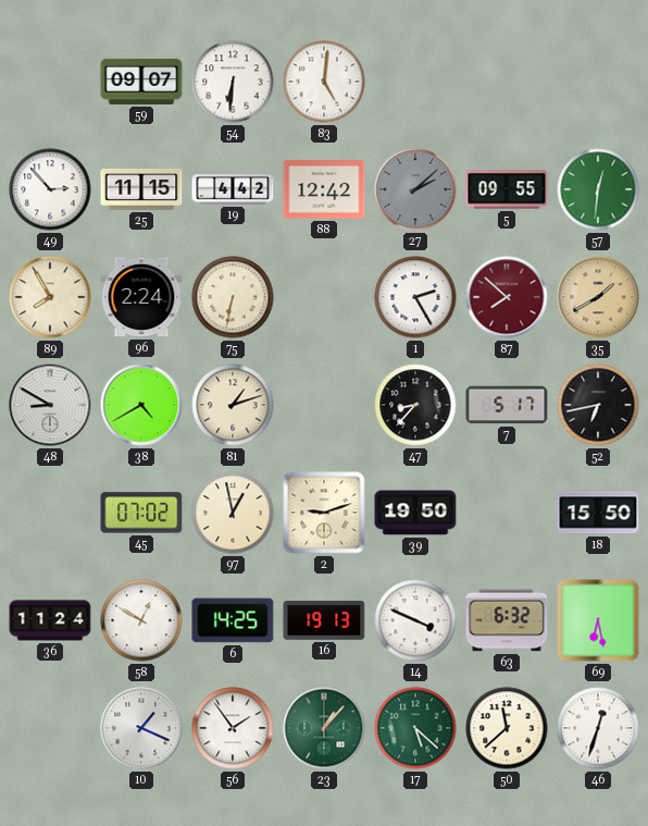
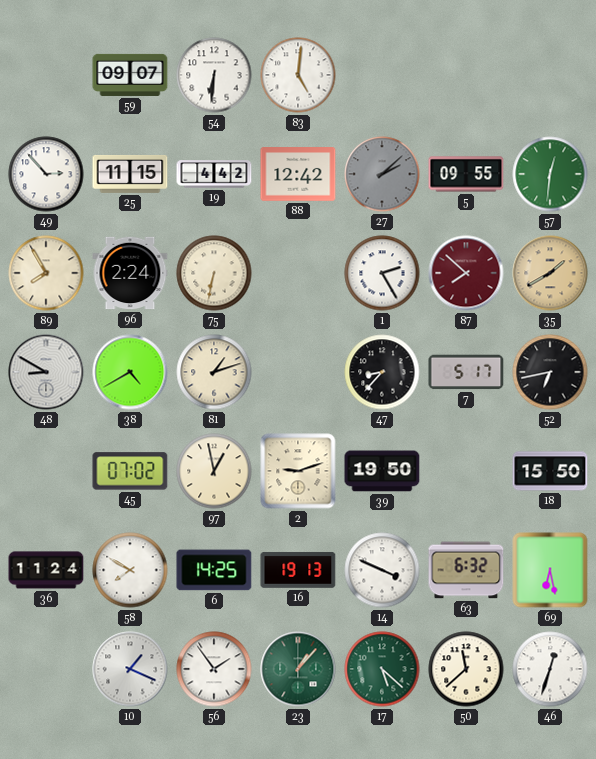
58: 12:50 -> 7:50
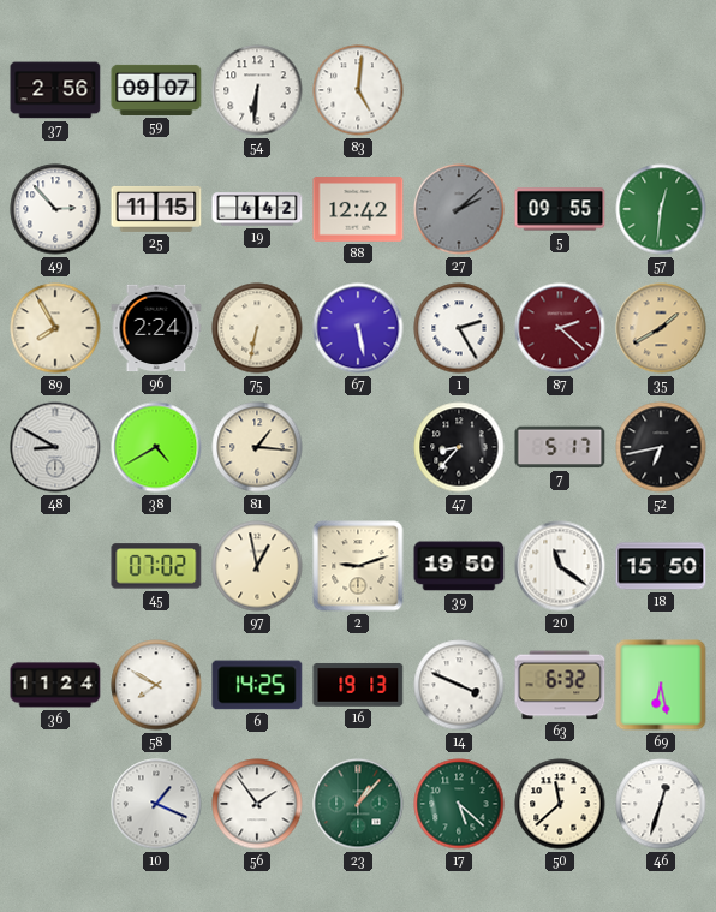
37: none -> 2:56
67: none -> 5:28
87: 7:52 -> 2:22
81: 1:12 -> 1:16
20: none -> 11:21
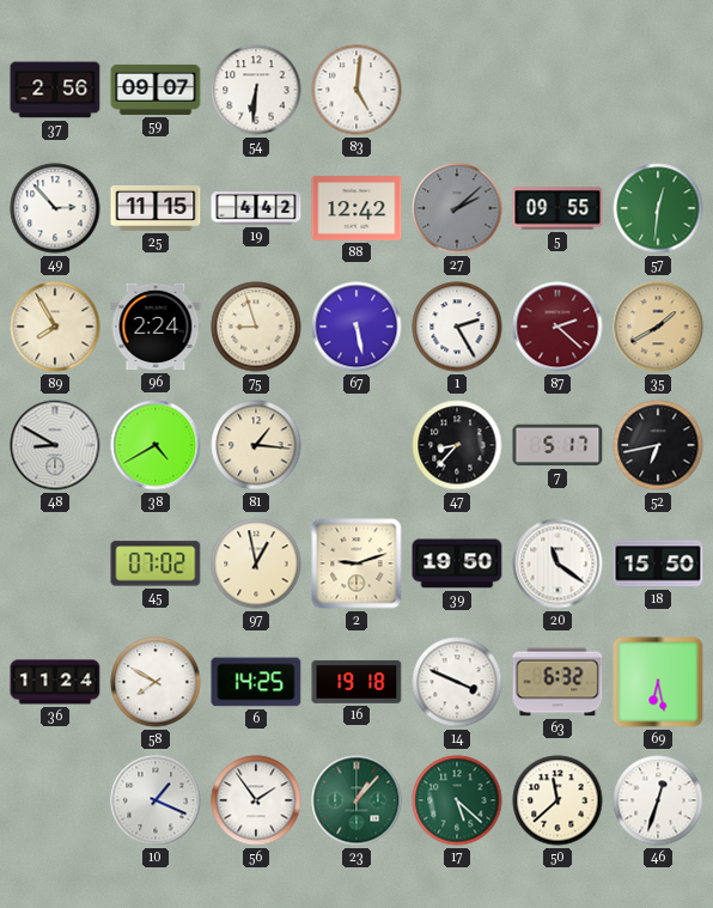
75: 6:32 -> 8:57
16: 19:13 -> 19:18
